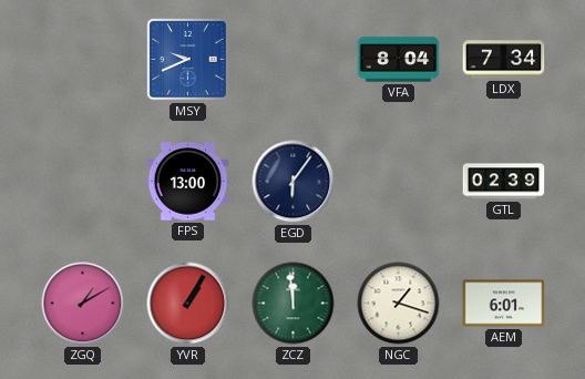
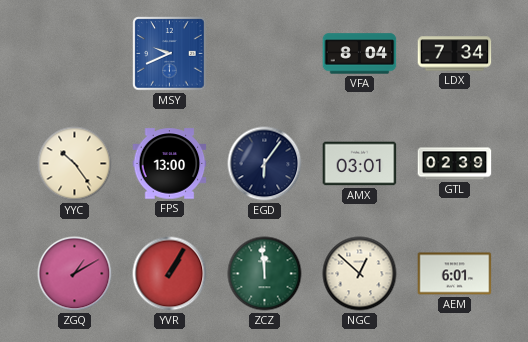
YYC: none -> 10:24
AMX: none -> 03:01
NGC: 1:18 -> 12:52
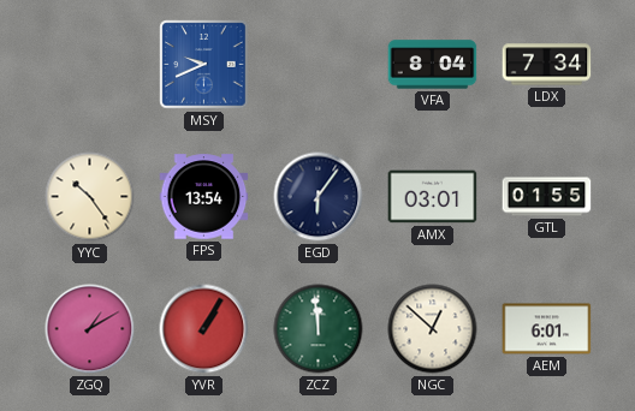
FPS: 13:00 -> 13:54
GTL: 02:39 -> 01:55
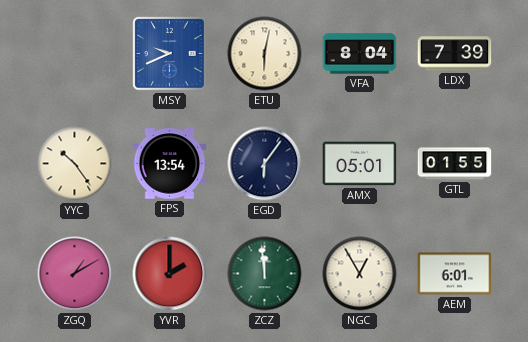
ETU: none -> 6:02
LDX: 7:34 -> 7:39
AMX: 03:01 -> 05:01
YVR: 1:05 -> 2:00
NGC: 12:52 -> 12:55
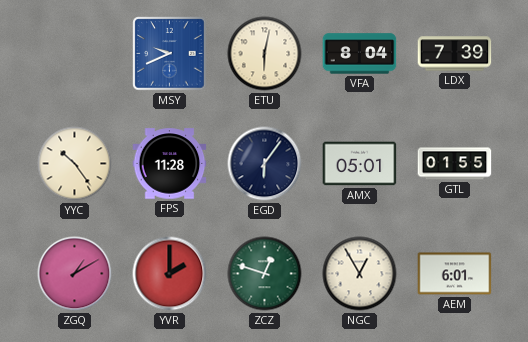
FPS: 13:54 -> 11:28
ZCZ: 11:59 -> 12:48
